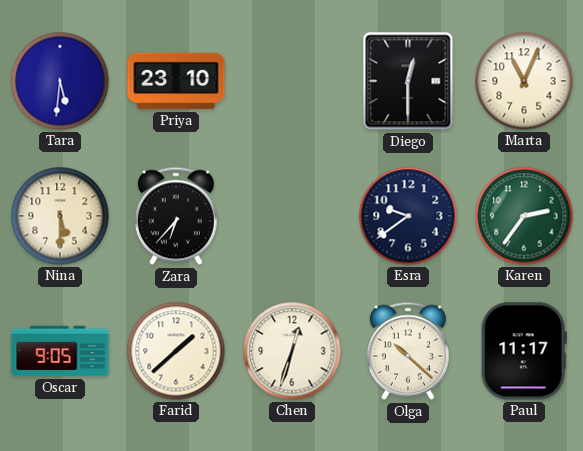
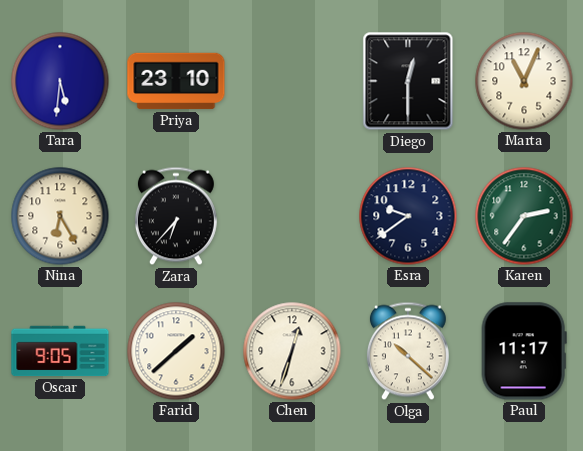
Nina: 5:30 -> 6:25
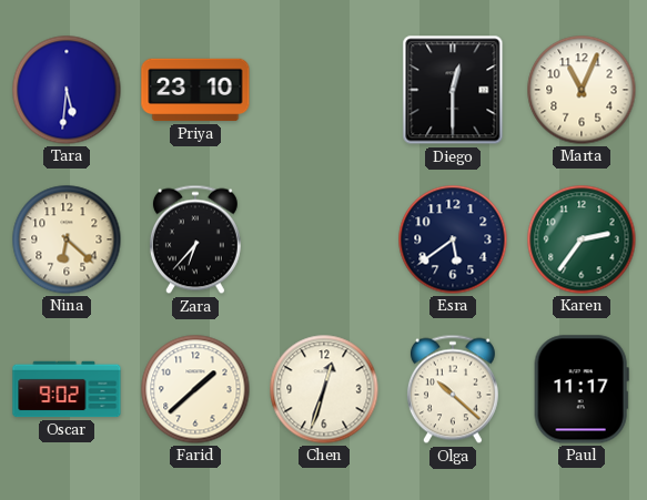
Nina: 6:25 -> 6:22
Esra: 9:39 -> 5:39
Oscar: 9:05 -> 9:02
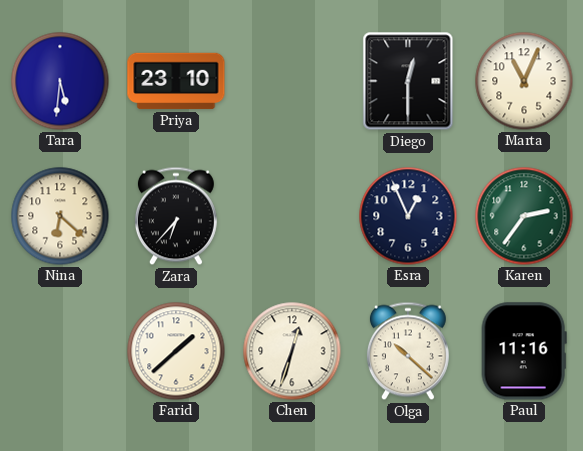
Esra: 5:39 -> 12:56
Oscar: 9:02 -> none
Paul: 11:17 -> 11:16
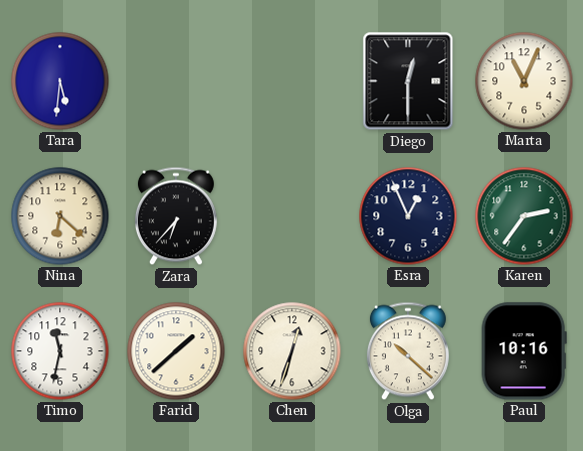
Priya: 23:10 -> none
Timo: none -> 11:32
Paul: 11:16 -> 10:16
